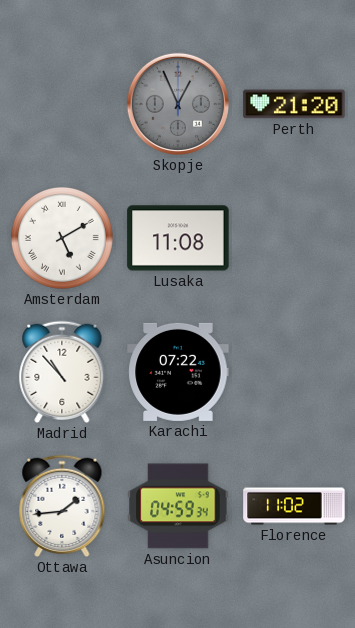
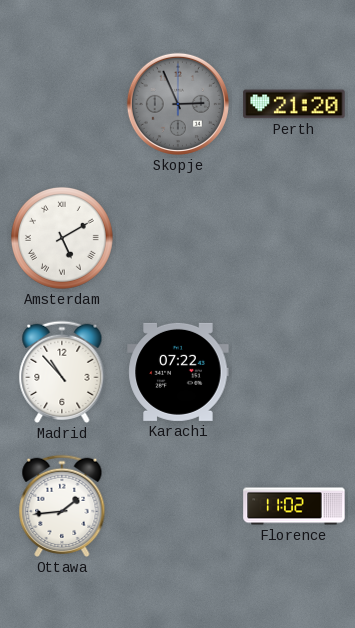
Skopje: 12:56 -> 2:56
Lusaka: 11:08 -> none
Asuncion: 04:59 -> none
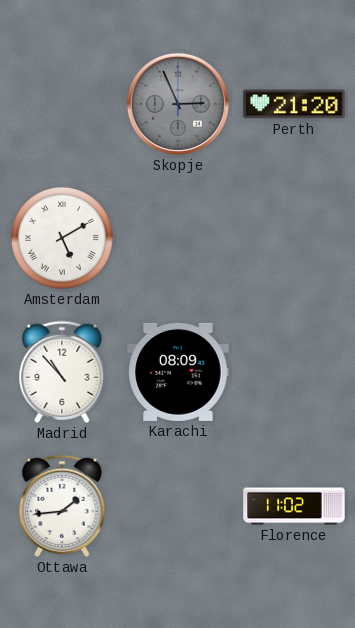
Karachi: 07:22 -> 08:09
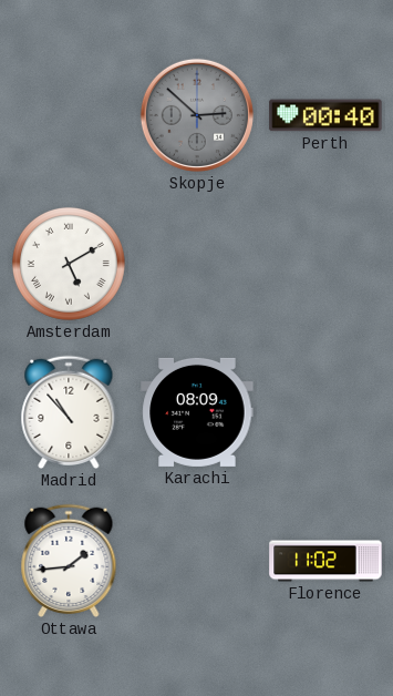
Skopje: 2:56 -> 2:52
Perth: 21:20 -> 00:40
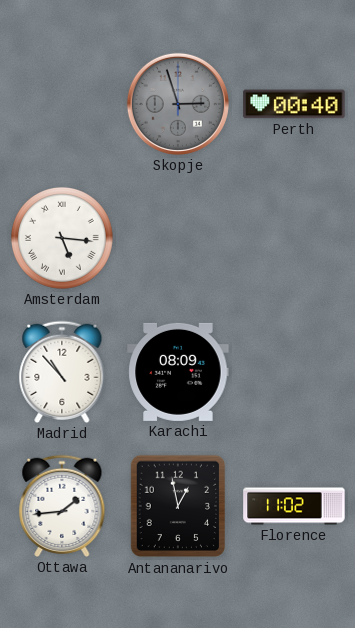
Skopje: 2:52 -> 2:57
Amsterdam: 5:10 -> 5:16
Antananarivo: none -> 12:58
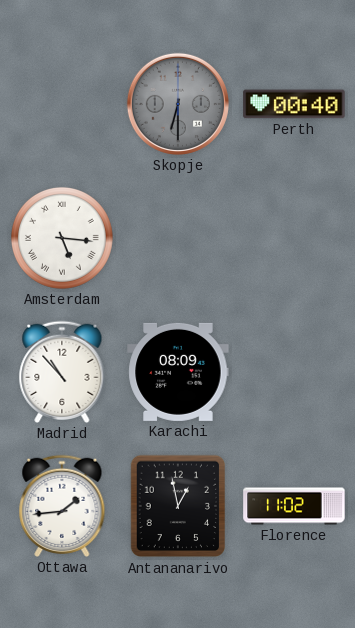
Skopje: 2:57 -> 6:30
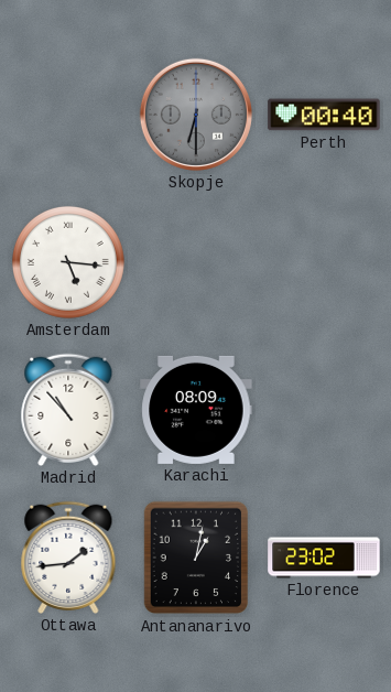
Antananarivo: 12:58 -> 1:02
Florence: 11:02 -> 23:02
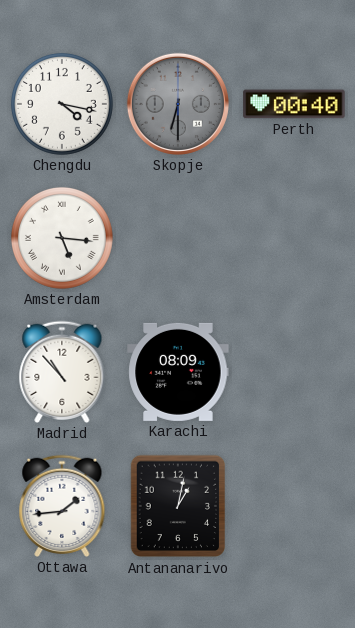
Chengdu: none -> 4:17
Florence: 23:02 -> none
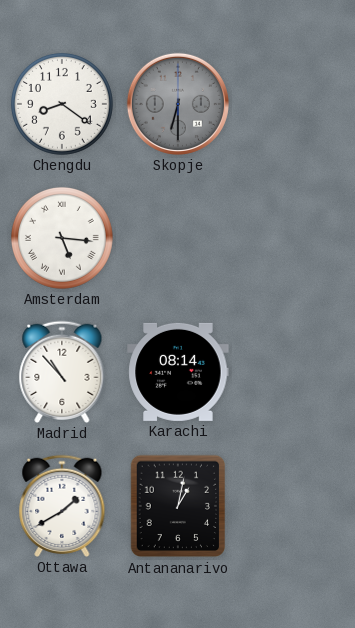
Chengdu: 4:17 -> 8:21
Perth: 00:40 -> none
Karachi: 08:09 -> 08:14
Ottawa: 1:44 -> 1:40
